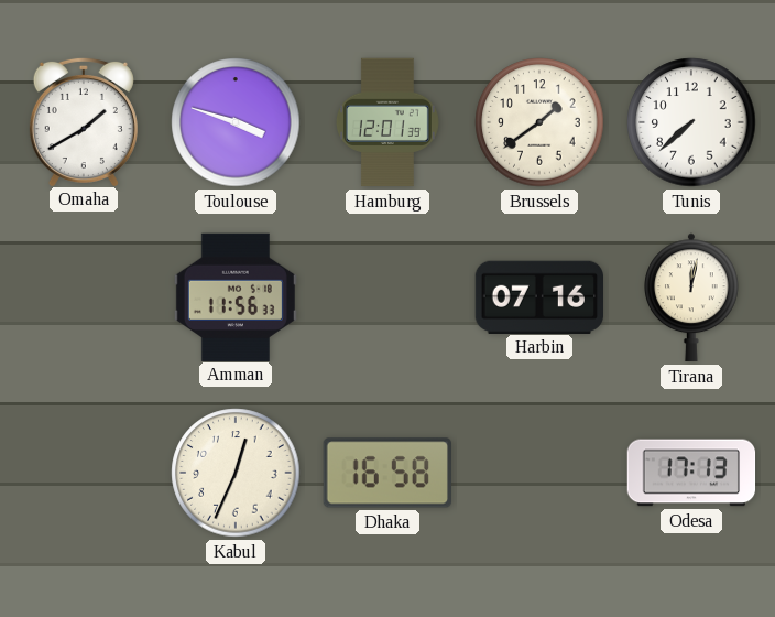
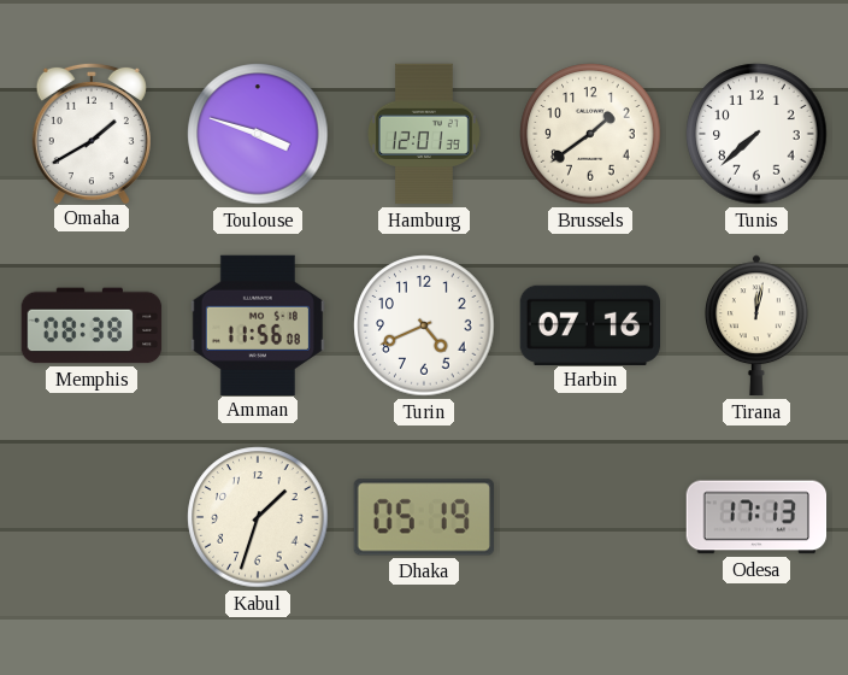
Memphis: none -> 08:38
Amman: 11:56:33 -> 11:56:08
Turin: none -> 4:41
Kabul: 12:34 -> 1:33
Dhaka: 16:58 -> 05:19
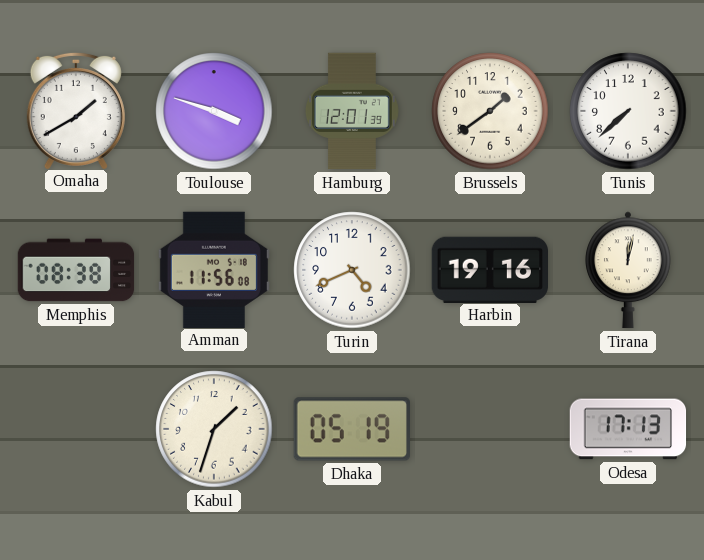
Harbin: 07:16 -> 19:16
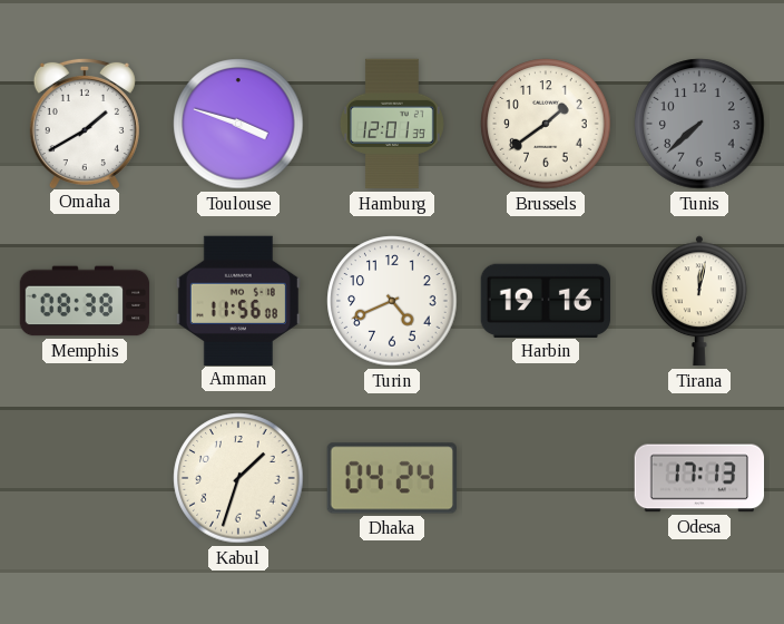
Tunis dial: white -> grey
Dhaka: 05:19 -> 04:24
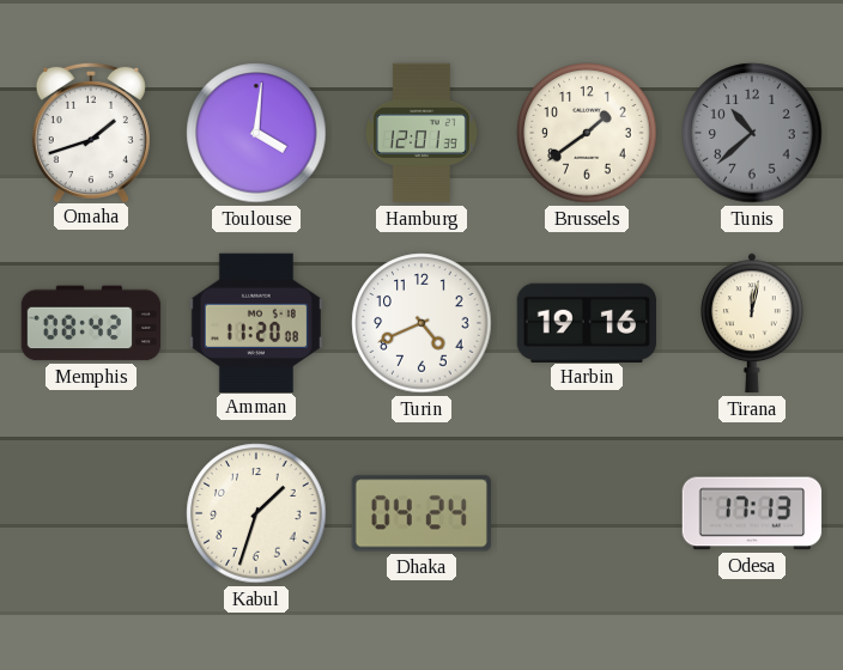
Omaha: 1:40 -> 1:42
Toulouse: 3:48 -> 4:01
Tunis: 7:38 -> 10:38
Memphis: 08:38 -> 08:42
Amman: 11:56 -> 11:20
